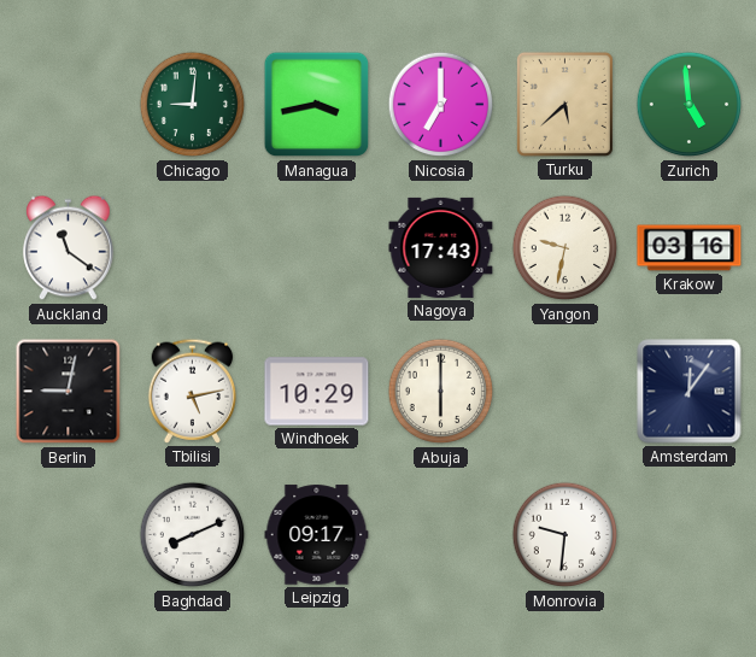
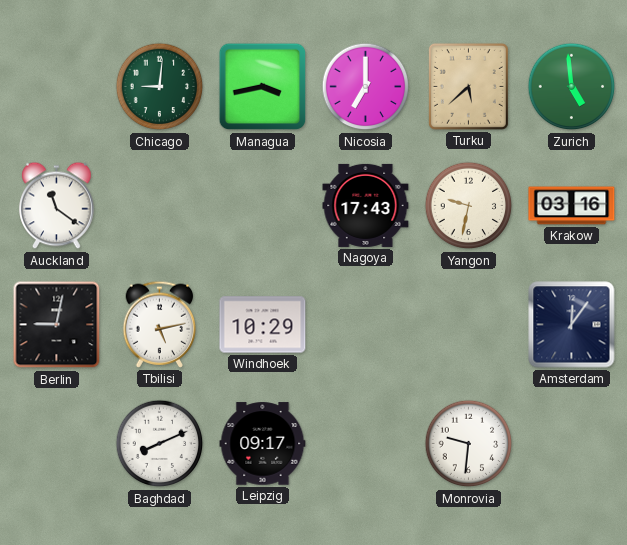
Abuja: 6:00 -> none
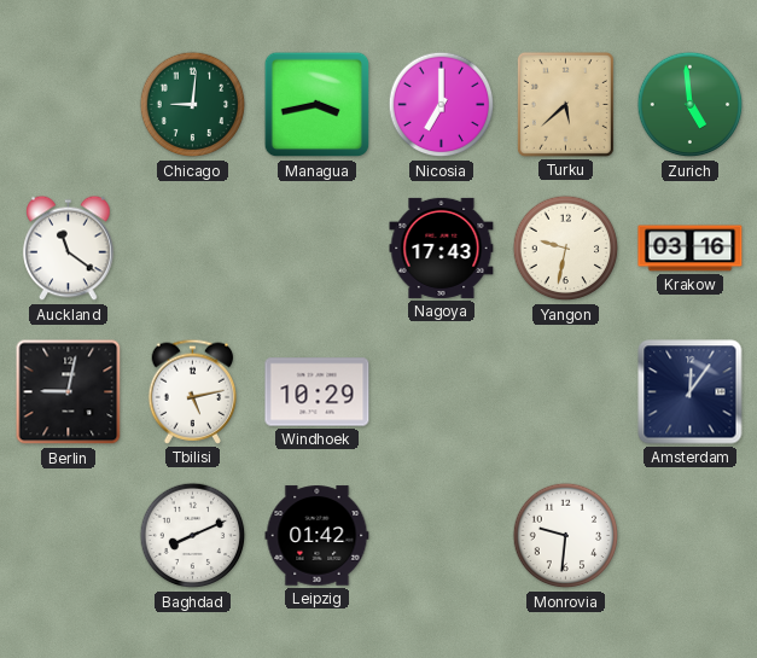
Leipzig: 09:17 -> 01:42
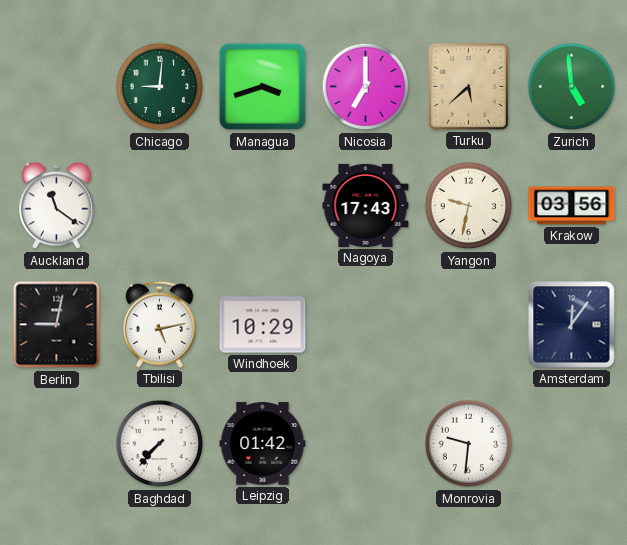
Managua: 3:43 -> 3:42
Krakow: 03:16 -> 03:56
Baghdad: 8:11 -> 7:37
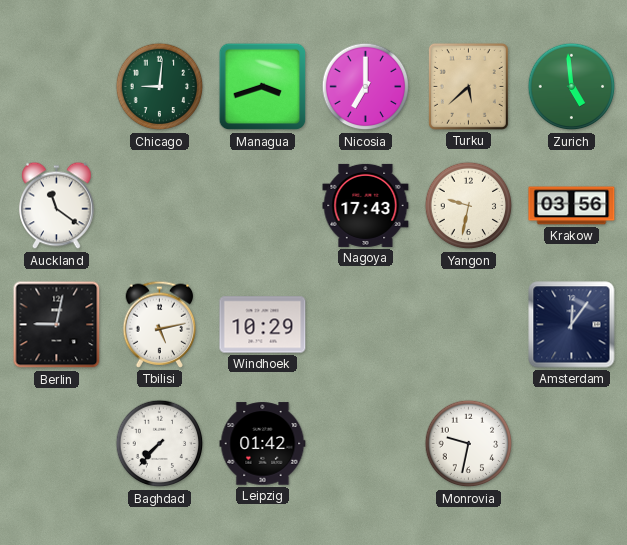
Monrovia: 9:31 -> 9:32
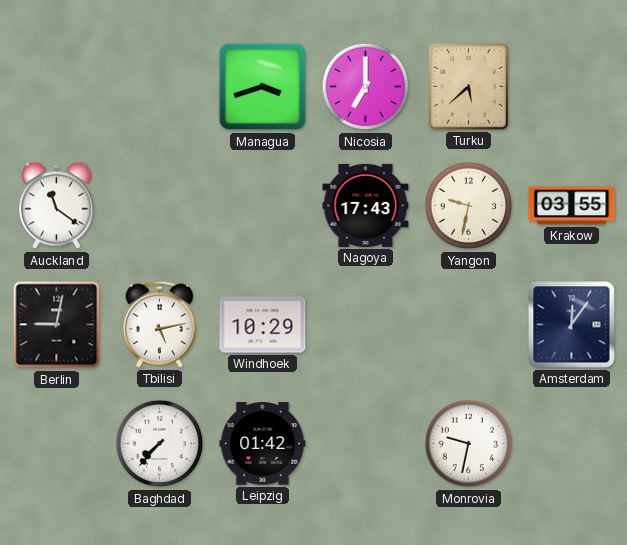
Chicago: 9:01 -> none
Zurich: 4:59 -> none
Krakow: 03:56 -> 03:55
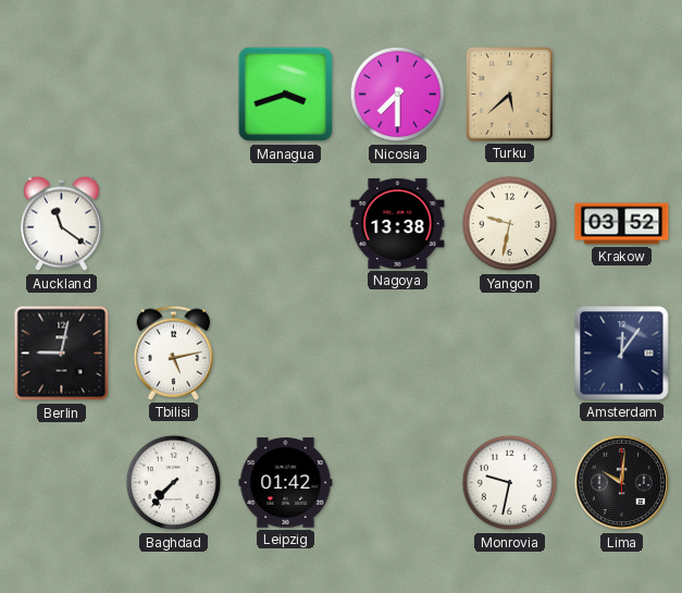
Nicosia: 7:00 -> 7:30
Nagoya: 17:43 -> 13:38
Krakow: 03:55 -> 03:52
Windhoek: 10:29 -> none
Lima: none -> 10:01
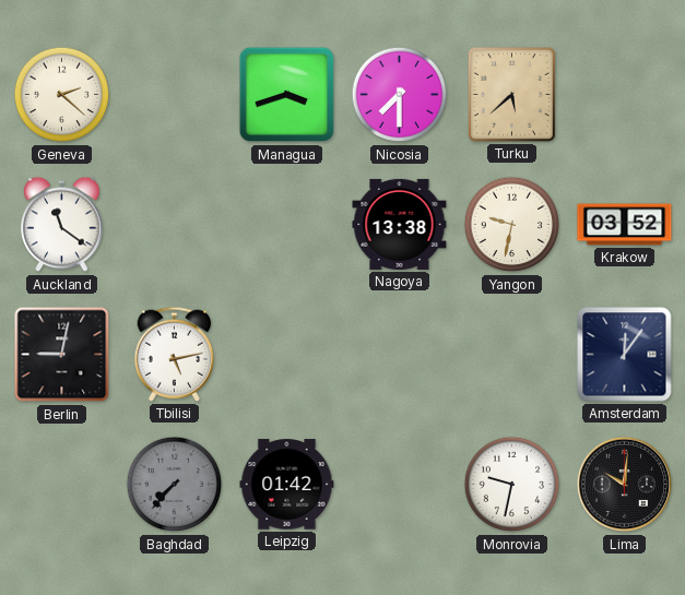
Geneva: none -> 2:22
Baghdad dial: white -> grey
